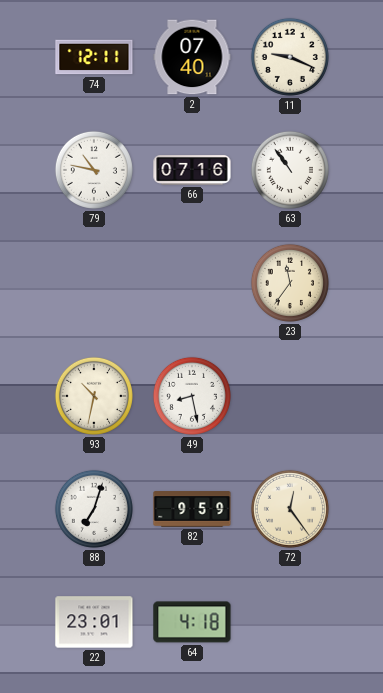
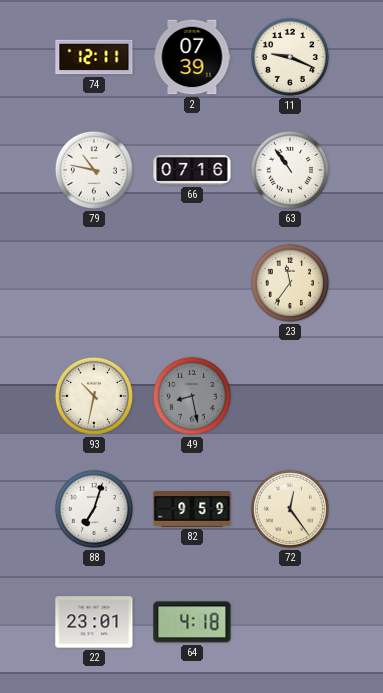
2: 07:40 -> 07:39
49 dial: white -> grey
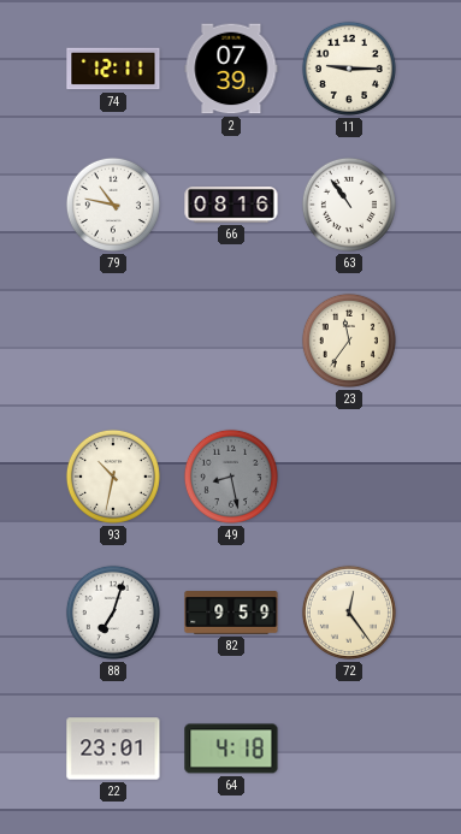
11: 9:19 -> 9:15
66: 07:16 -> 08:16
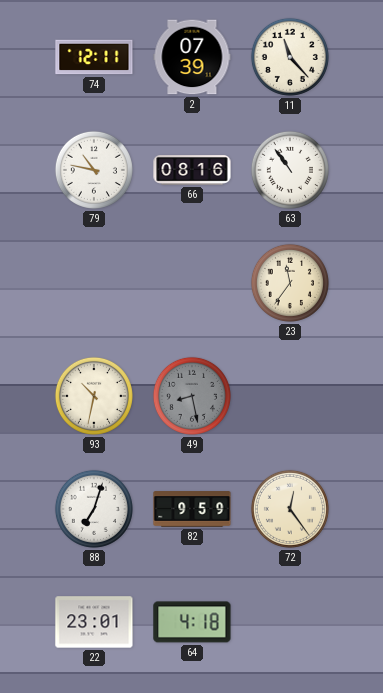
11: 9:15 -> 11:23
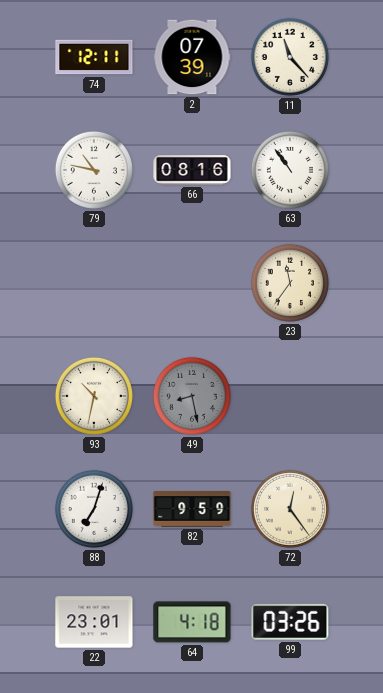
99: none -> 03:26
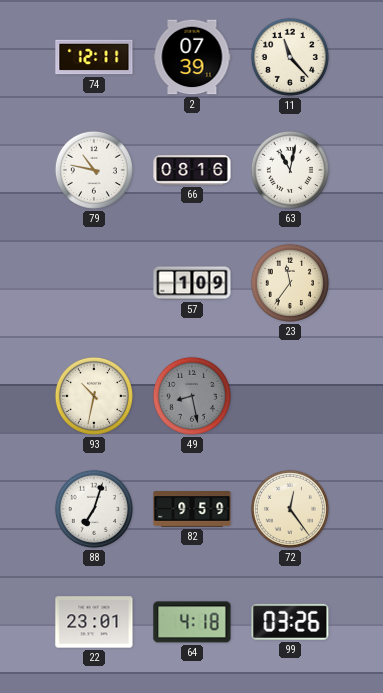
63: 10:54 -> 11:02
57: none -> 1:09
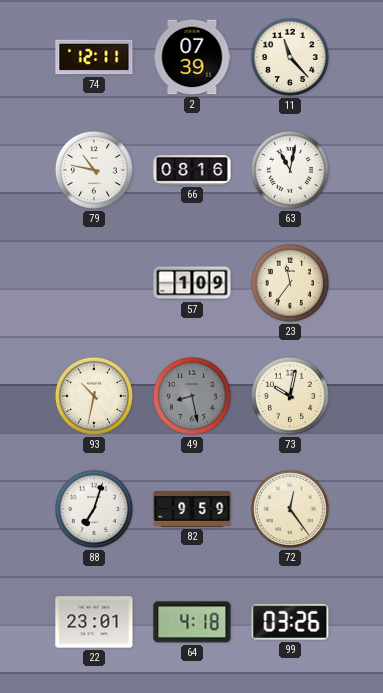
73: none -> 10:02
